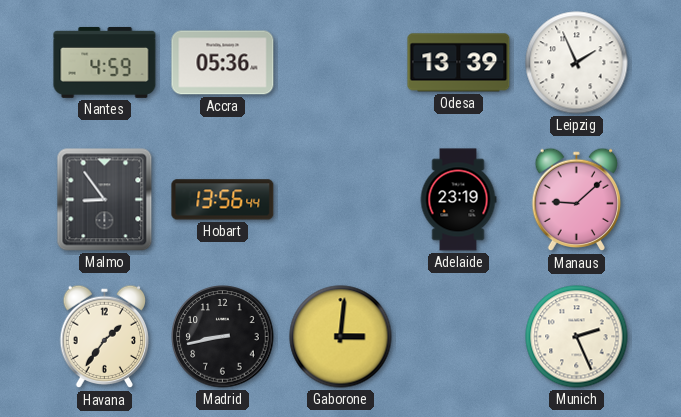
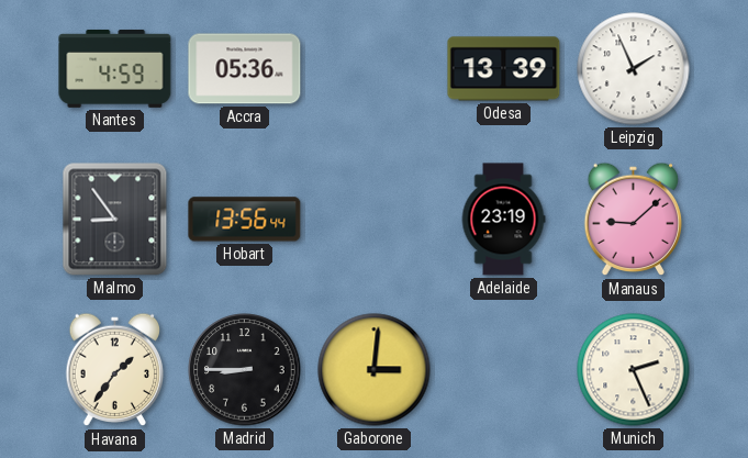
Madrid: 8:43 -> 8:45
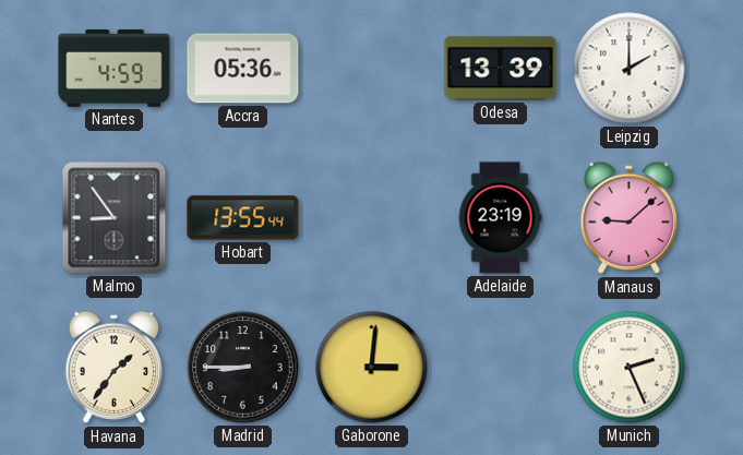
Leipzig: 1:56 -> 2:00
Hobart: 13:56 -> 13:55
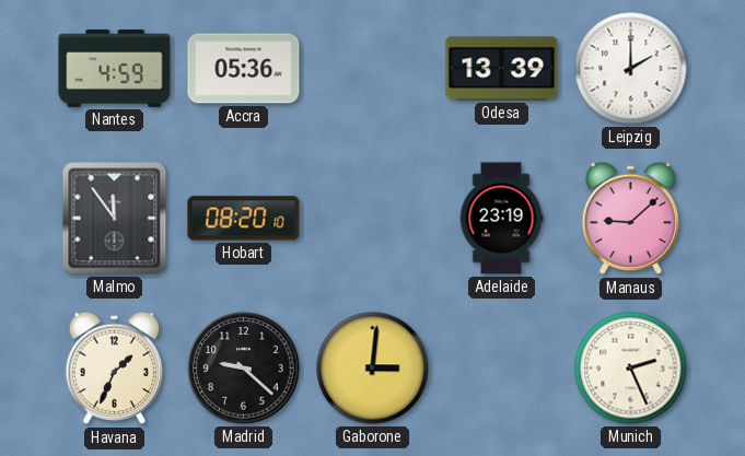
Malmo: 8:54 -> 11:54
Hobart: 13:55 -> 08:20
Havana: 1:36 -> 1:34
Madrid: 8:45 -> 9:22
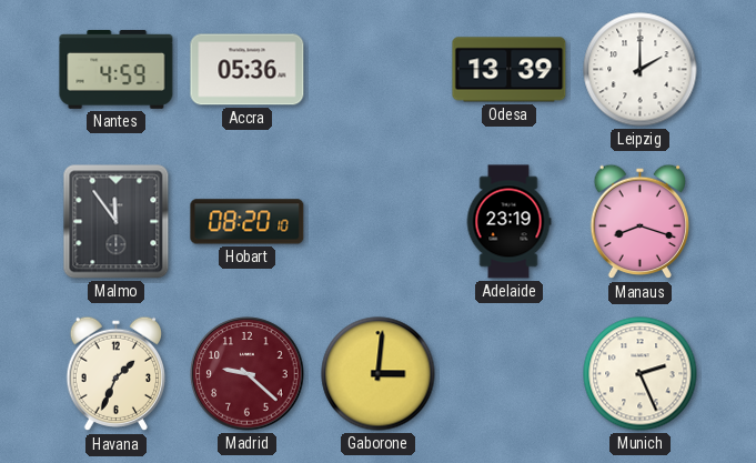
Manaus: 9:08 -> 8:18
Madrid dial: black -> burgundy
